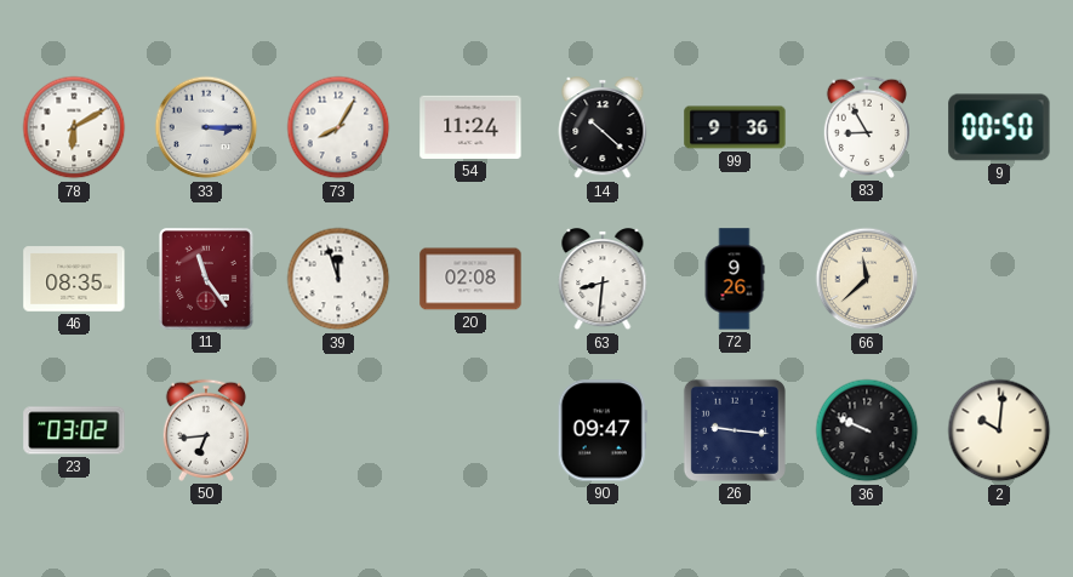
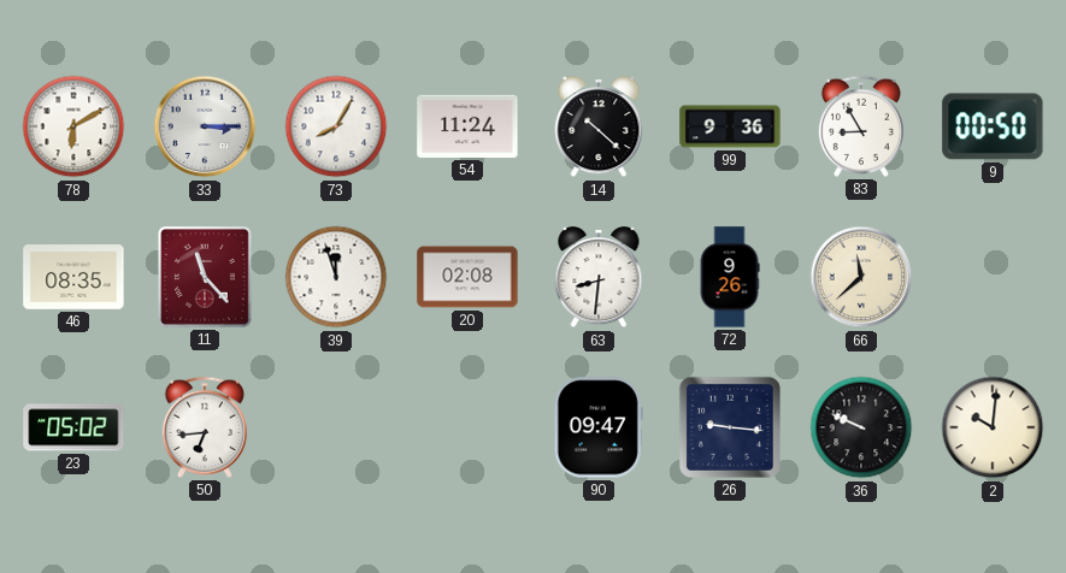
11: 11:24 -> 11:23
23: 03:02 -> 05:02
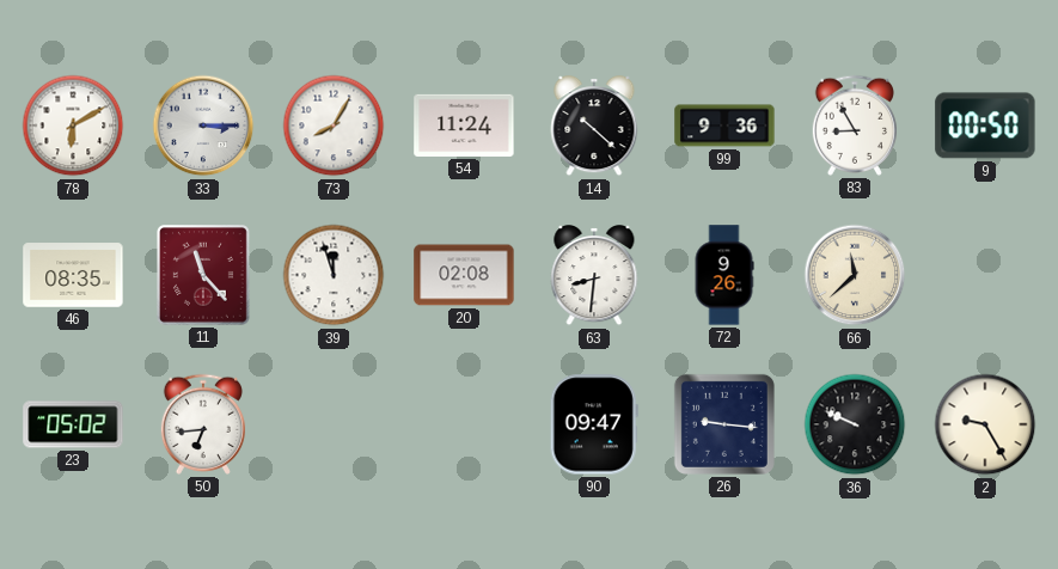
2: 10:01 -> 9:25
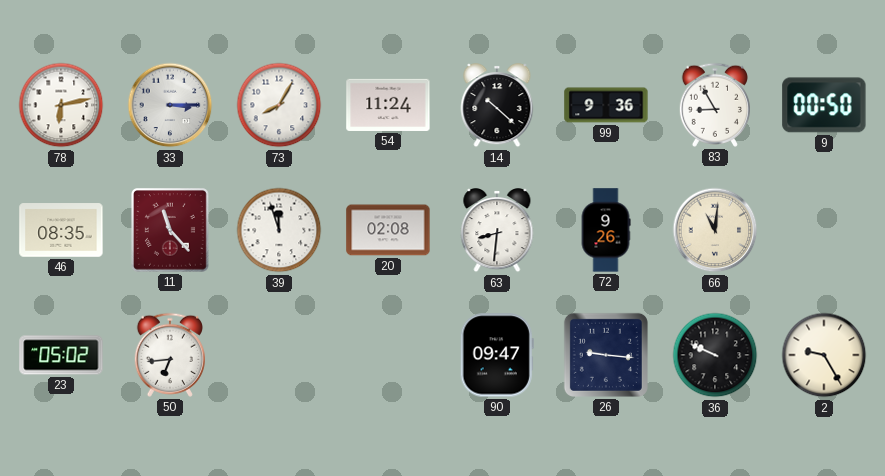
78: 6:10 -> 6:13
66: 11:38 -> 11:01
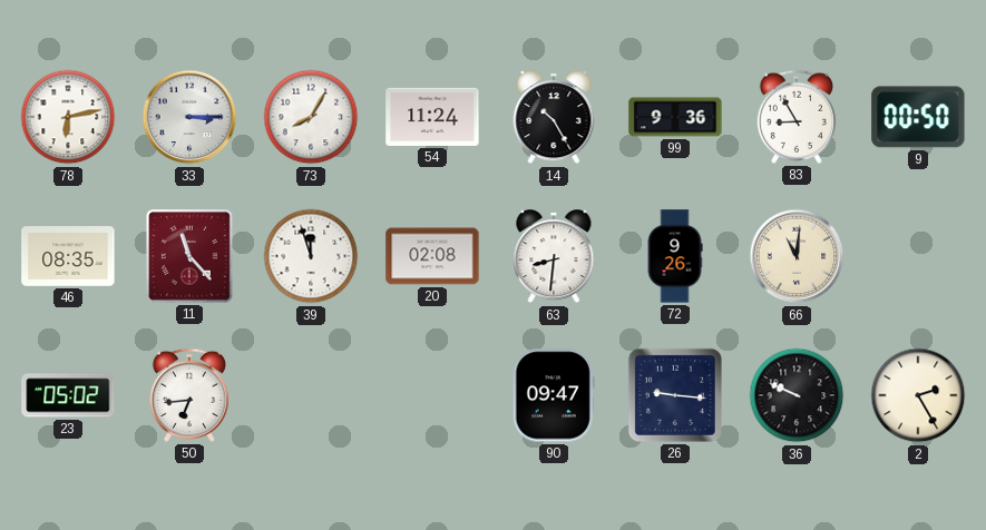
14: 10:22 -> 10:25
2: 9:25 -> 2:25
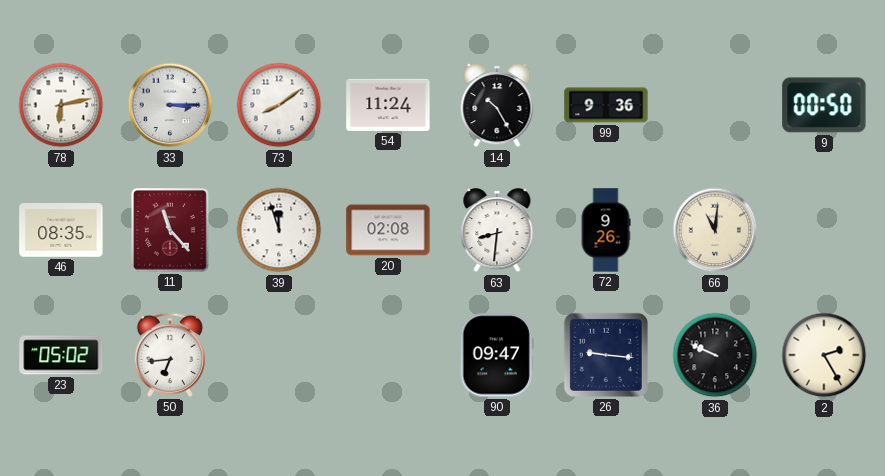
73: 8:05 -> 8:09
83: 8:55 -> none
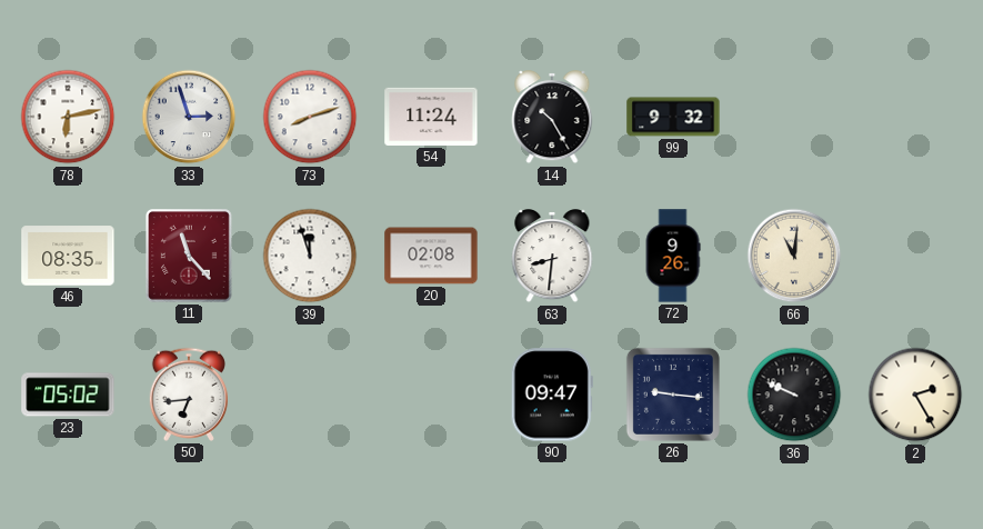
33: 3:15 -> 2:57
73: 8:09 -> 8:12
99: 9:36 -> 9:32
9: 00:50 -> none
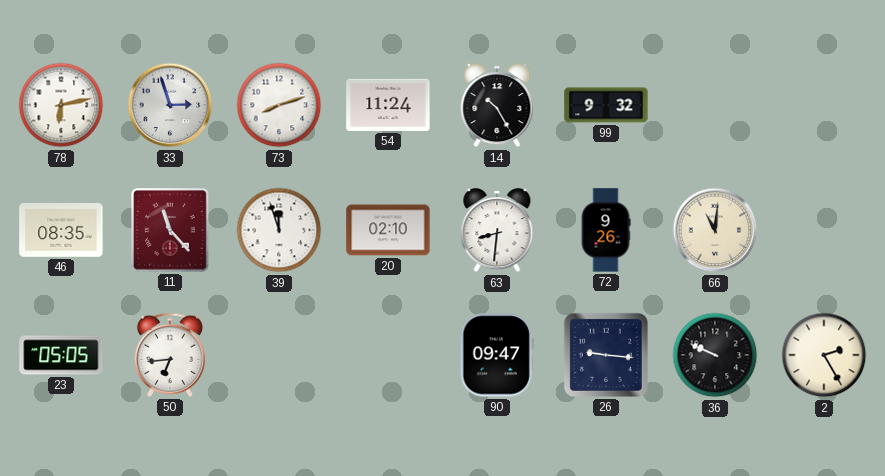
20: 02:08 -> 02:10
23: 05:02 -> 05:05
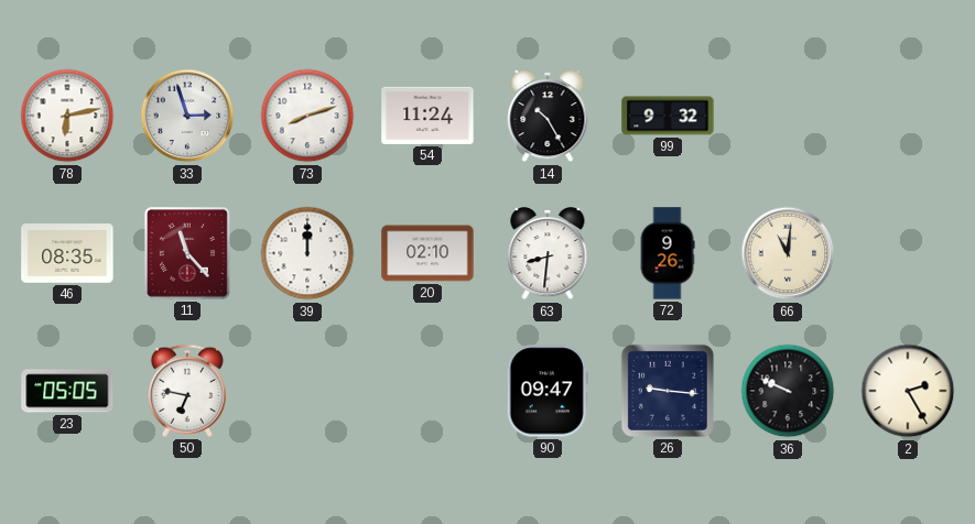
39: 11:57 -> 12:00
50: 6:44 -> 6:47
